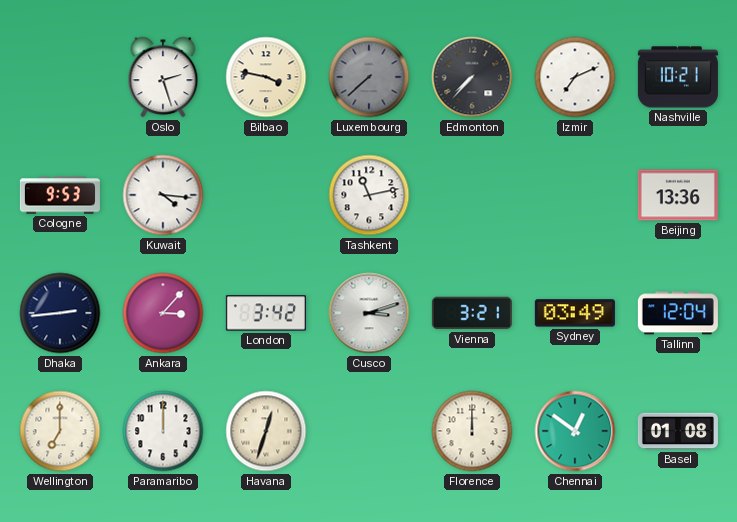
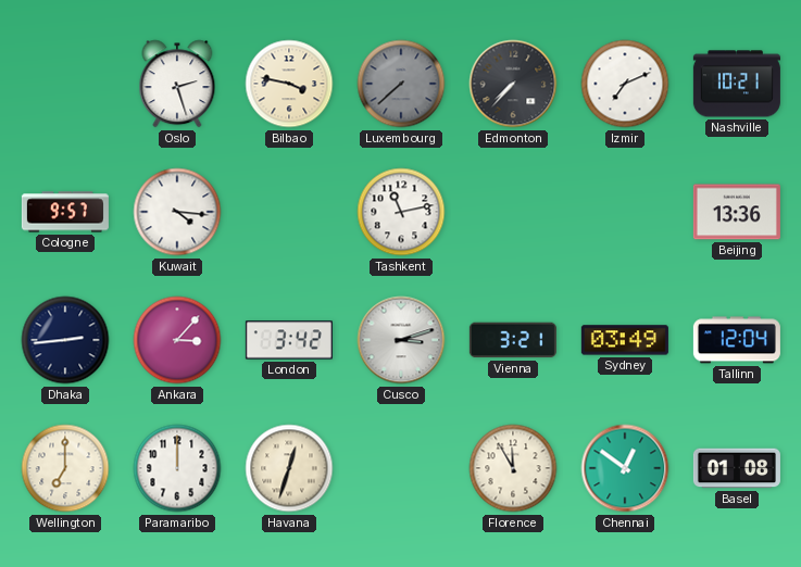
Cologne: 9:53 -> 9:57
Florence: 12:00 -> 11:55
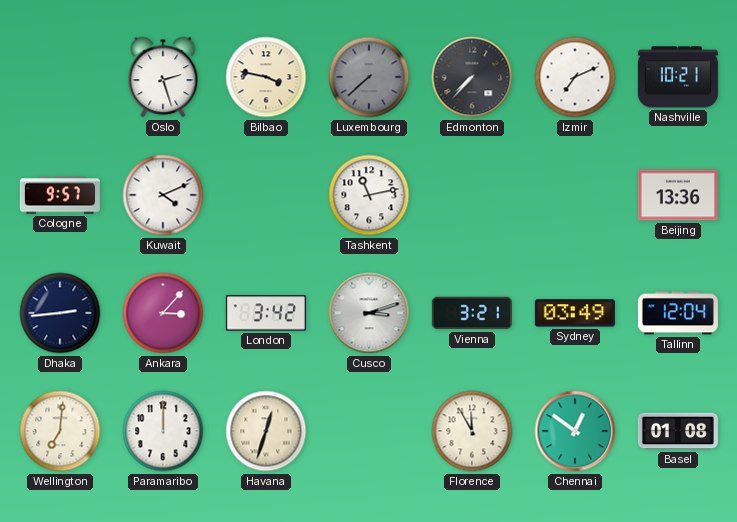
Kuwait: 4:16 -> 4:11
Wellington: 7:00 -> 7:01
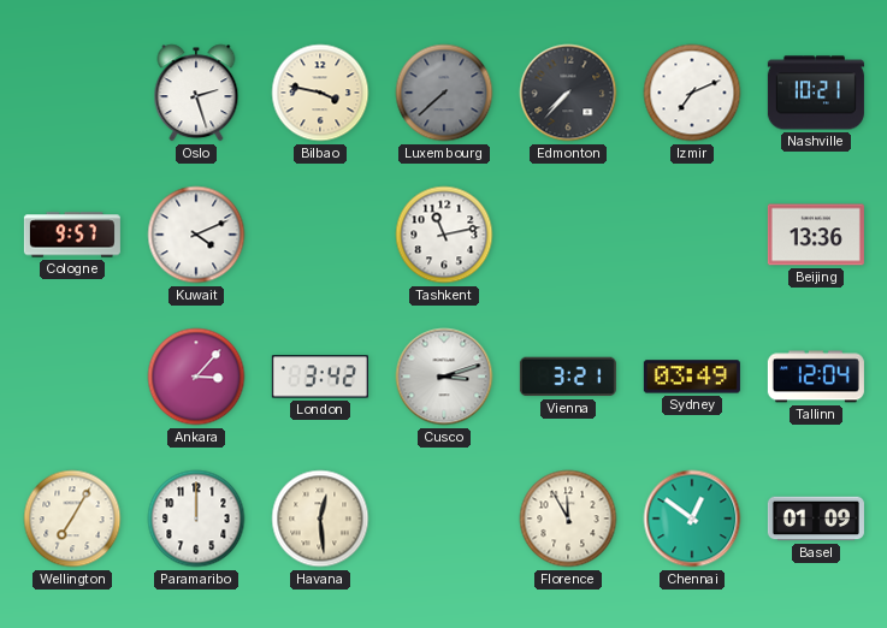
Dhaka: 2:44 -> none
Wellington: 7:01 -> 7:05
Havana: 12:33 -> 12:29
Basel: 01:08 -> 01:09
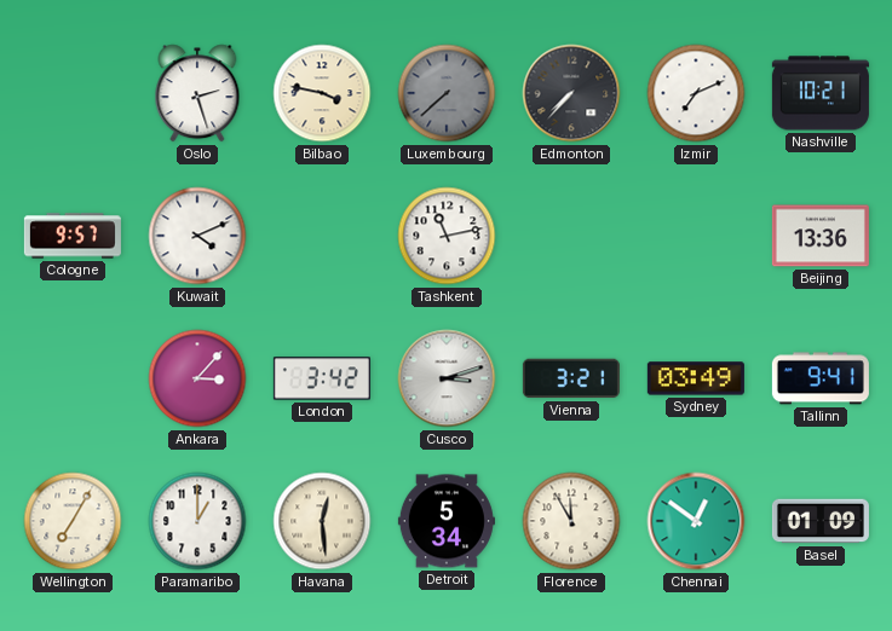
Tallinn: 12:04 -> 9:41
Paramaribo: 12:00 -> 1:00
Detroit: none -> 5:34
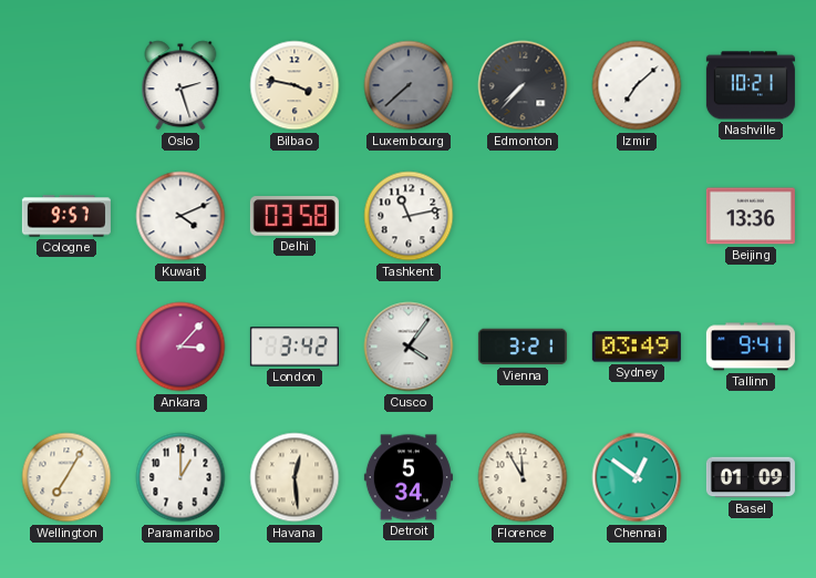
Izmir: 7:11 -> 7:08
Delhi: none -> 03:58
Cusco: 3:12 -> 4:06
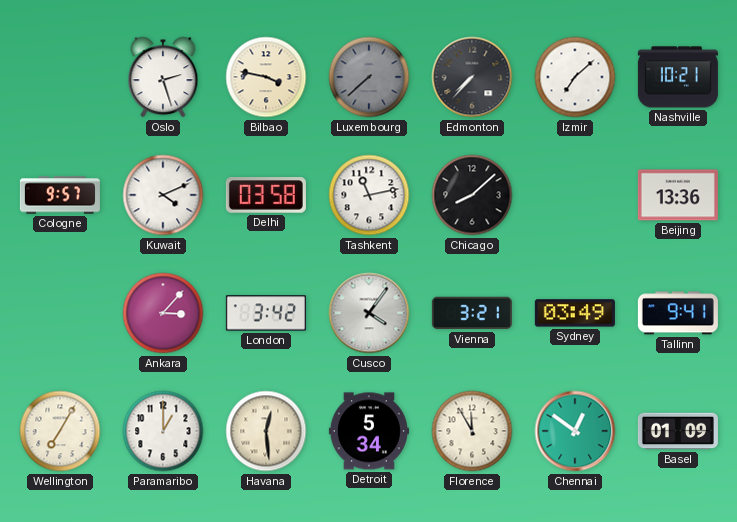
Chicago: none -> 8:08
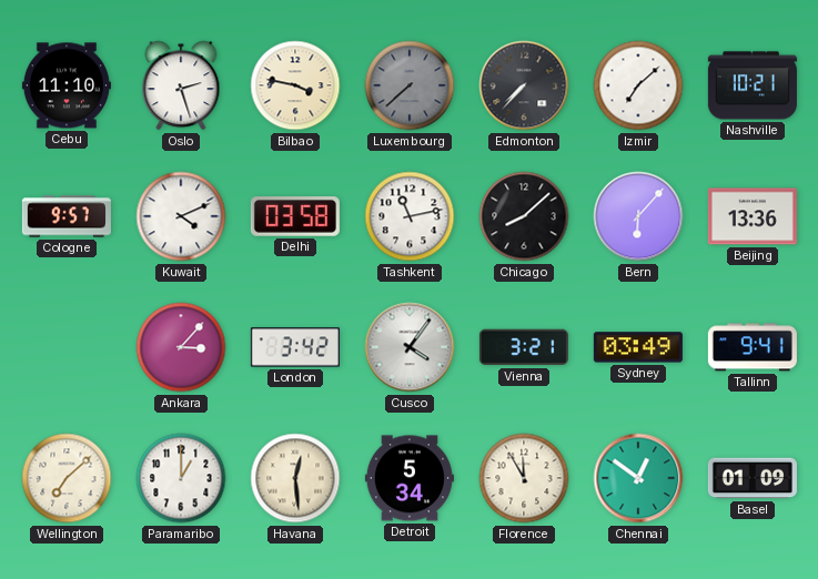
Cebu: none -> 11:10
Bern: none -> 6:07
Wellington: 7:05 -> 7:08
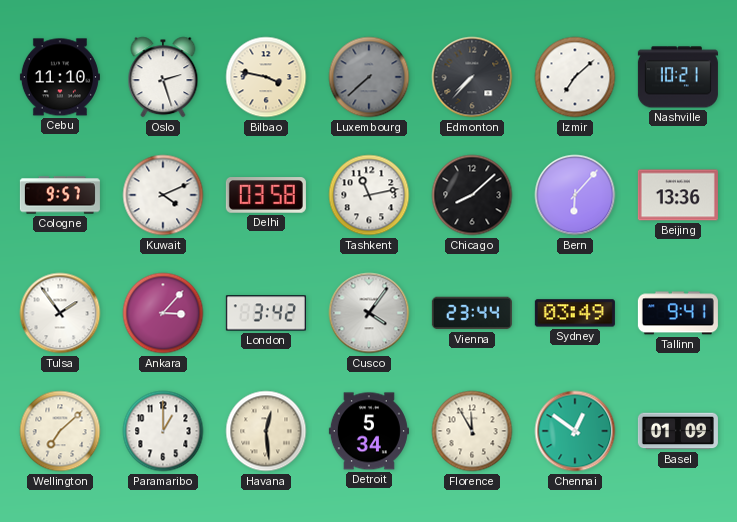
Tulsa: none -> 1:54
Vienna: 3:21 -> 23:44
